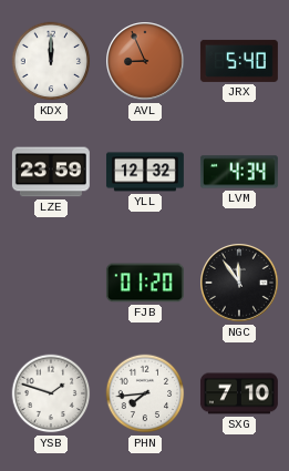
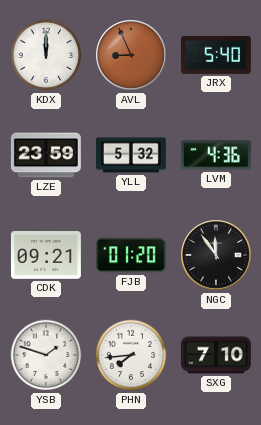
YLL: 12:32 -> 5:32
LVM: 4:34 -> 4:36
CDK: none -> 09:21
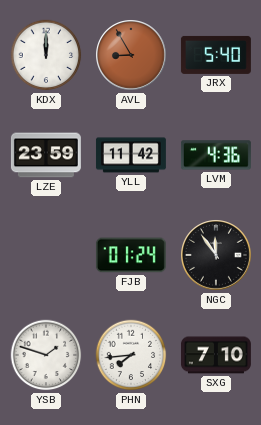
AVL: 8:56 -> 8:55
YLL: 5:32 -> 11:42
CDK: 09:21 -> none
FJB: 01:20 -> 01:24
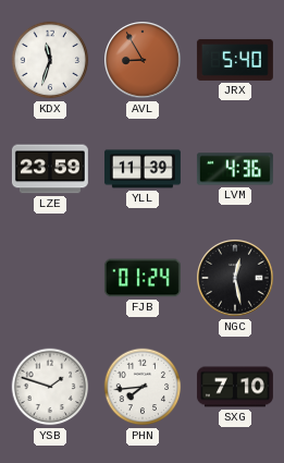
KDX: 12:00 -> 11:33
YLL: 11:42 -> 11:39
NGC: 11:54 -> 12:28
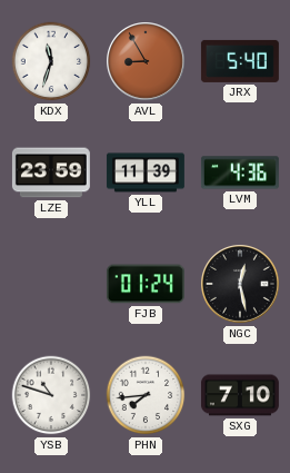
YSB: 1:48 -> 10:48
